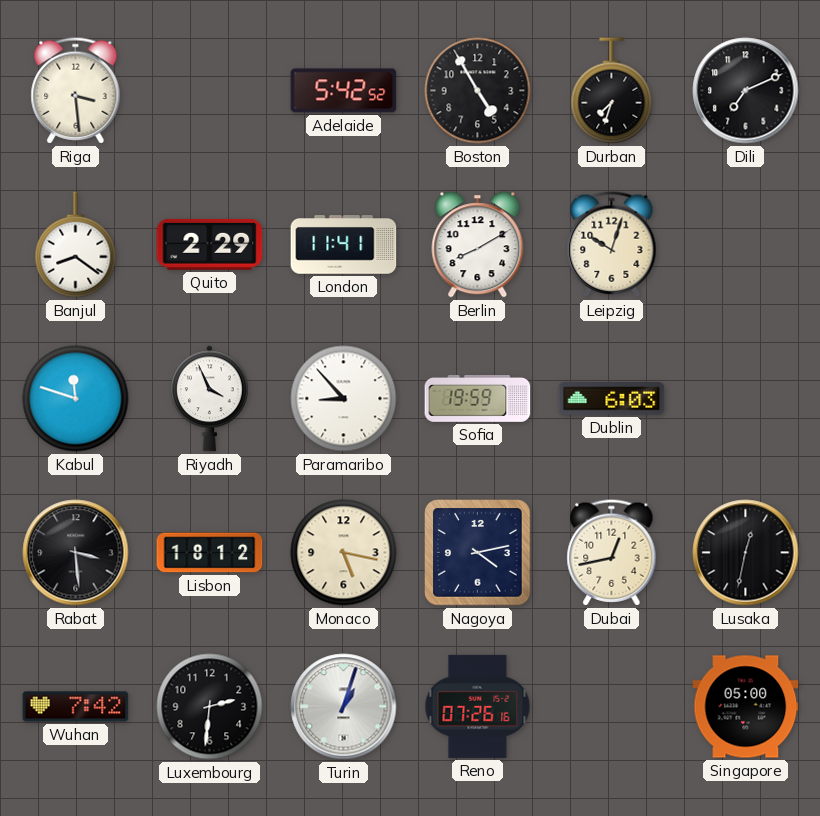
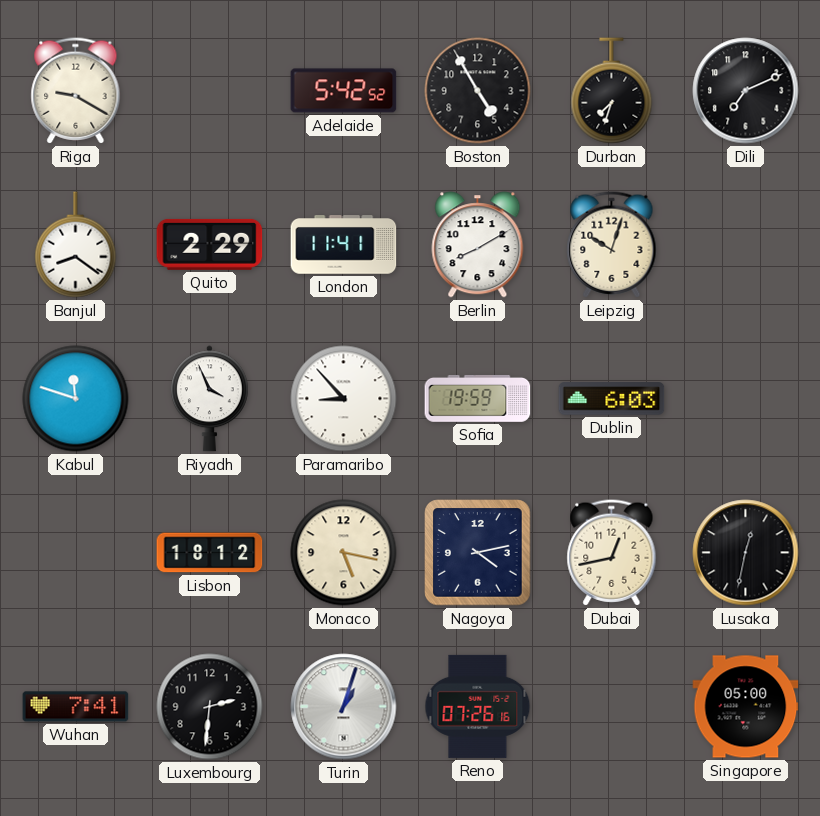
Riga: 3:29 -> 9:20
Rabat: 3:29 -> none
Wuhan: 7:42 -> 7:41
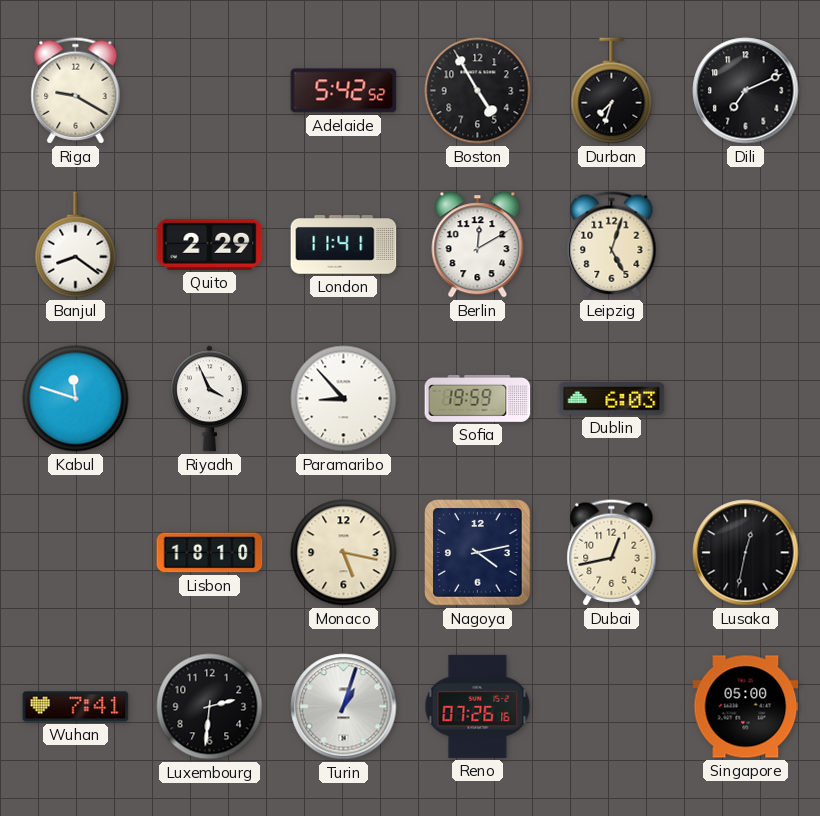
Berlin: 8:10 -> 12:10
Leipzig: 10:03 -> 5:03
Lisbon: 18:12 -> 18:10
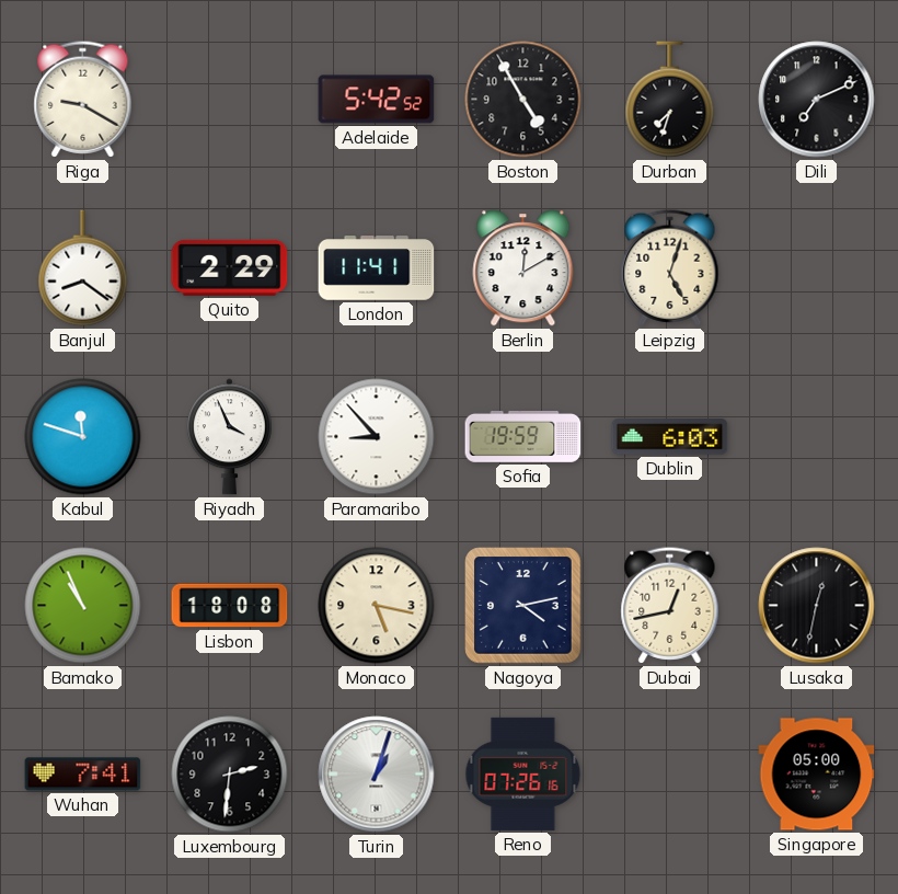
Bamako: none -> 10:56
Lisbon: 18:10 -> 18:08
